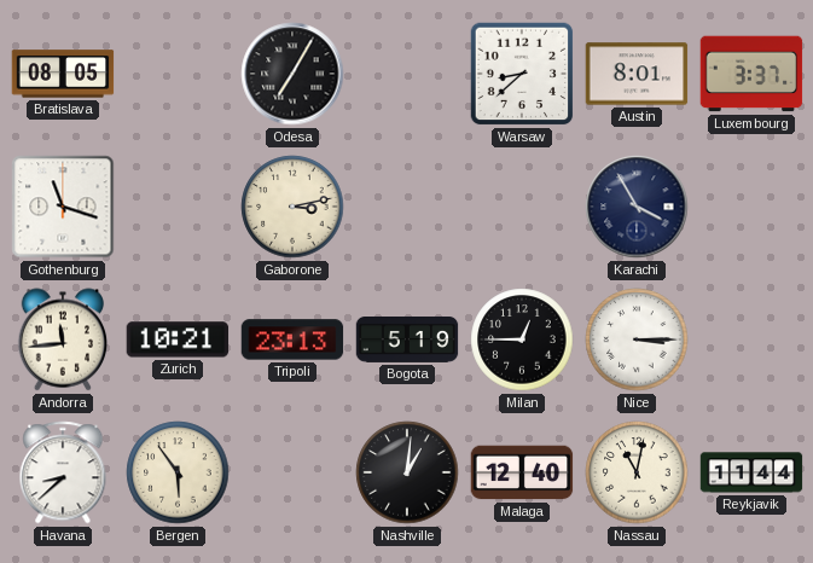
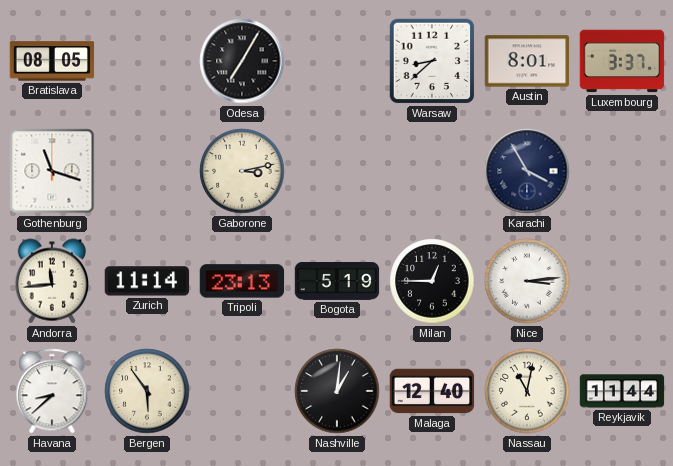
Zurich: 10:21 -> 11:14
Nice: 3:15 -> 3:14
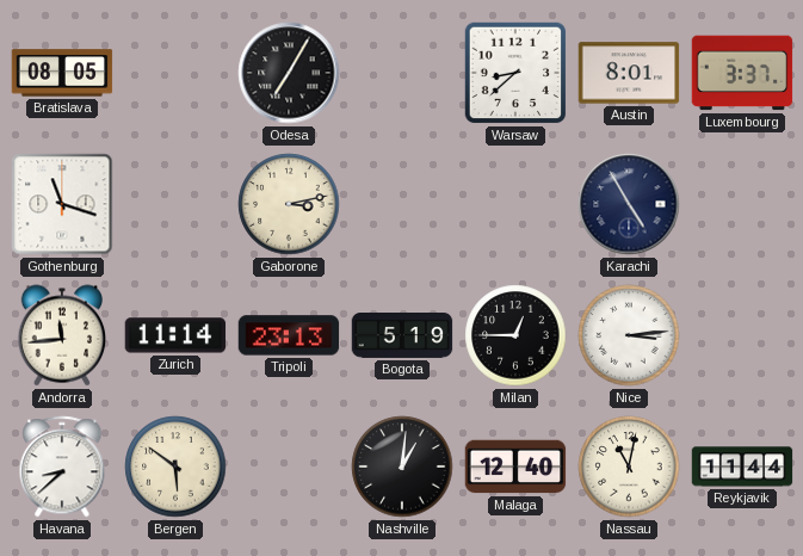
Karachi: 3:55 -> 4:55
Bergen: 5:54 -> 5:51
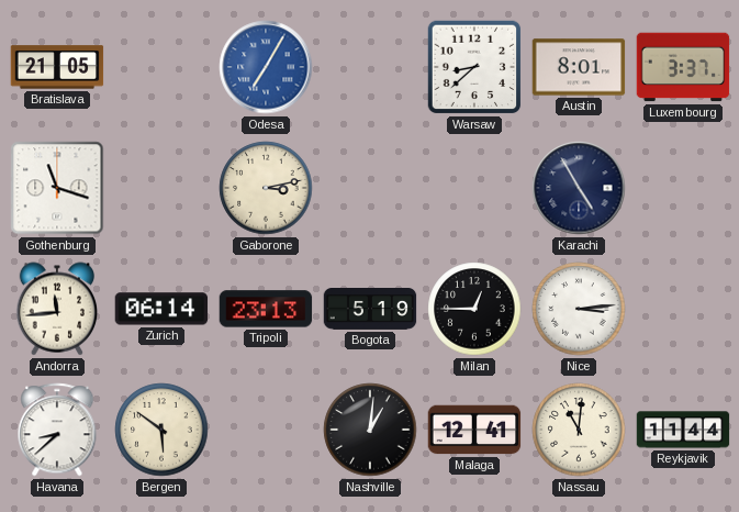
Bratislava: 08:05 -> 21:05
Odesa dial: black -> blue
Zurich: 11:14 -> 06:14
Malaga: 12:40 -> 12:41
Nassau: 11:02 -> 11:01
